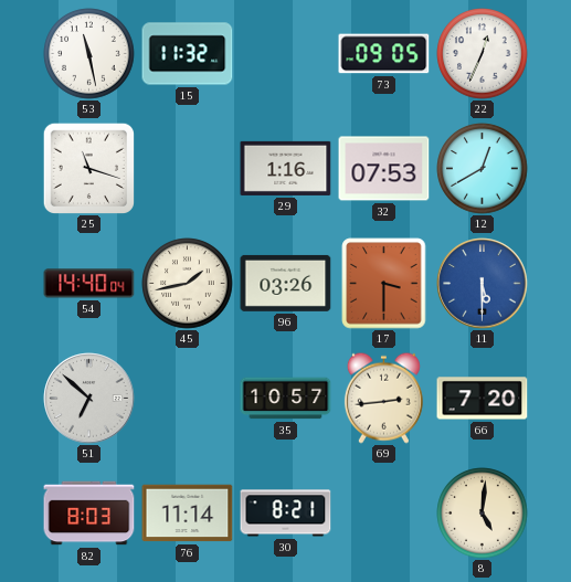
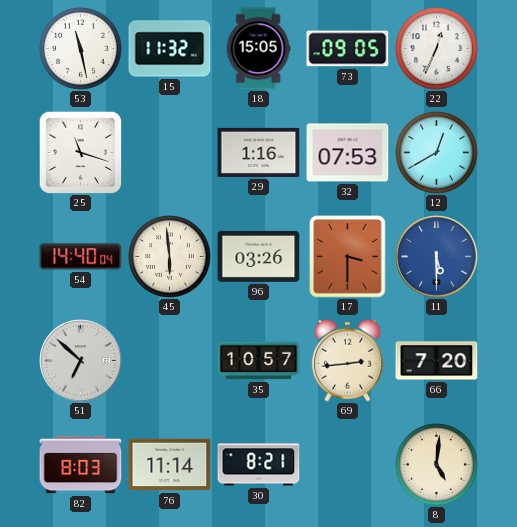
18: none -> 15:05
45: 1:43 -> 5:59
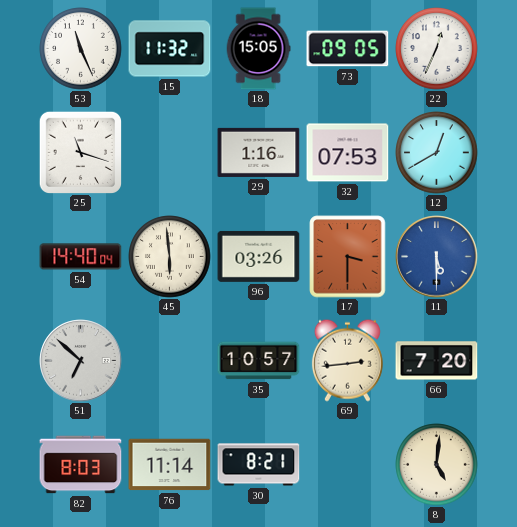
53: 11:28 -> 11:26
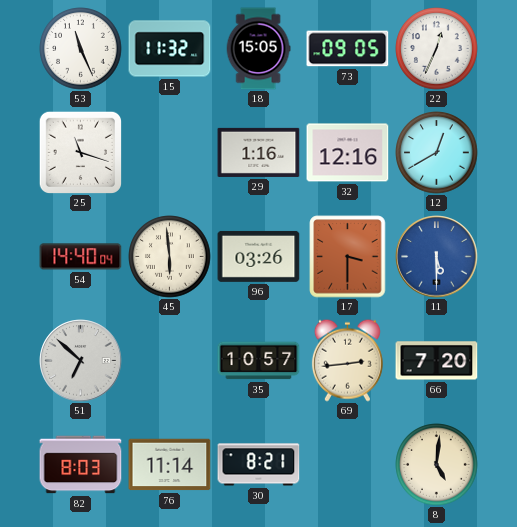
32: 07:53 -> 12:16
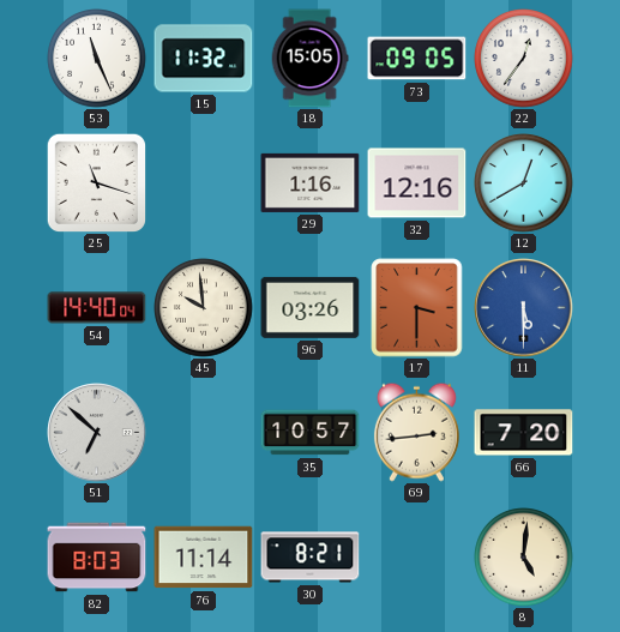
22: 12:34 -> 12:36
45: 5:59 -> 9:59
